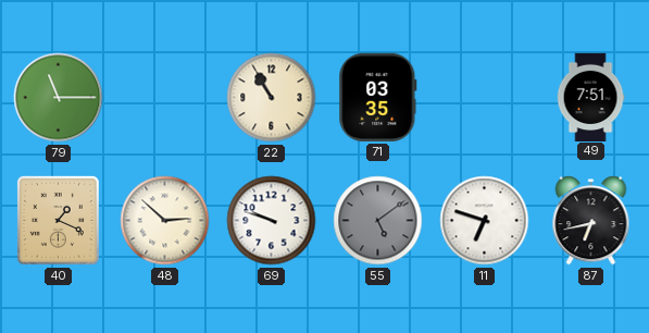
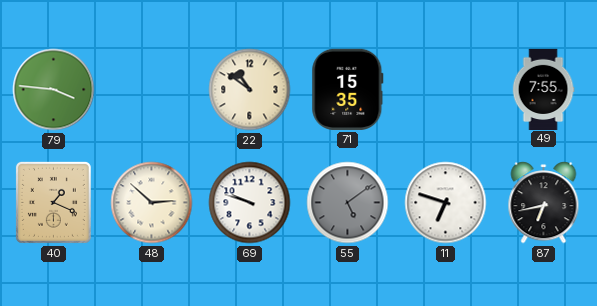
79: 11:15 -> 3:46
22: 10:55 -> 10:51
71: 03:35 -> 15:35
49: 7:51 -> 7:55
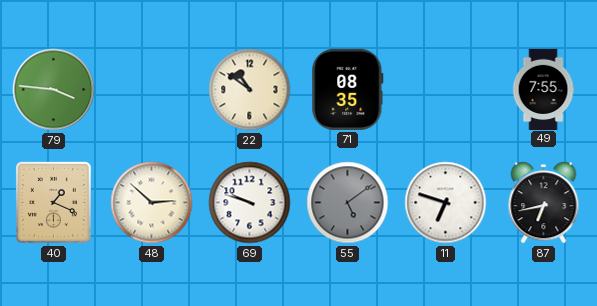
71: 15:35 -> 08:35
